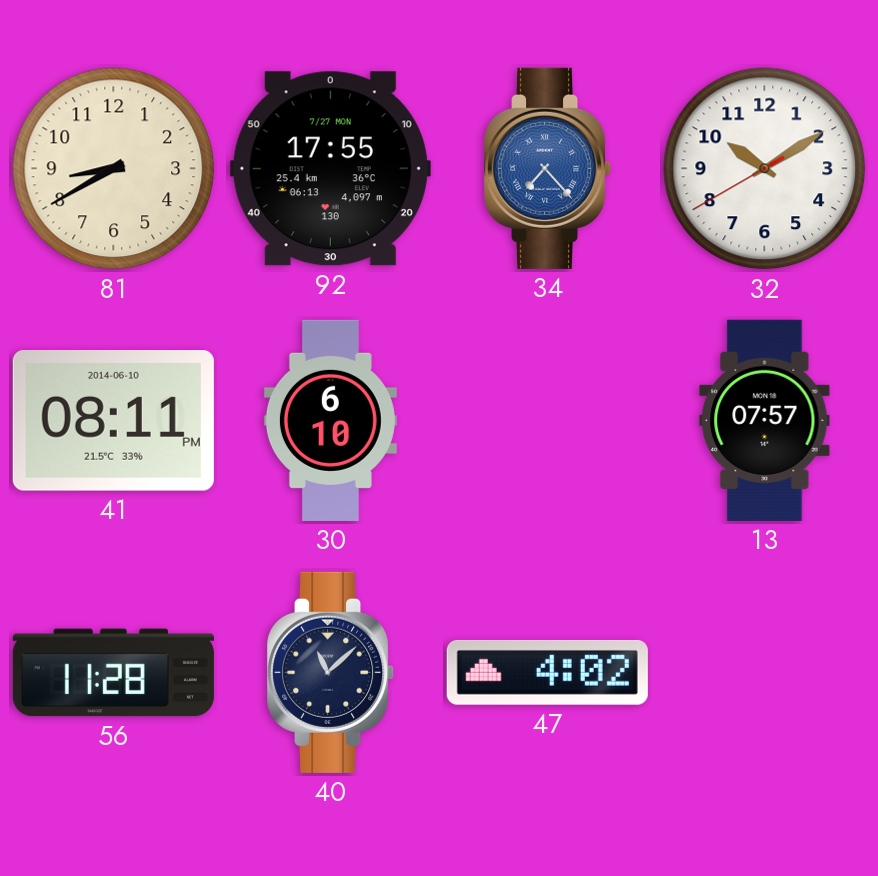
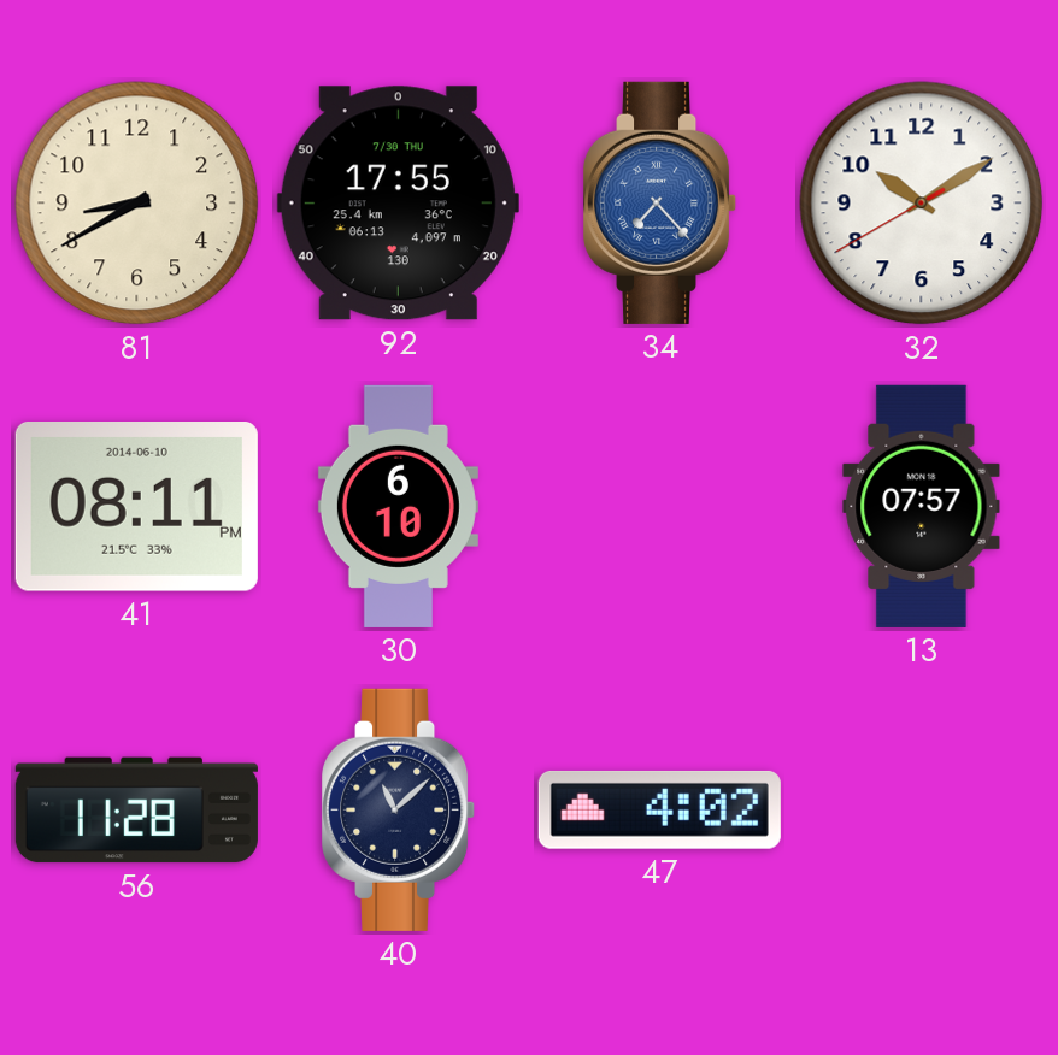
92 date: 7/27 MON -> 7/30 THU
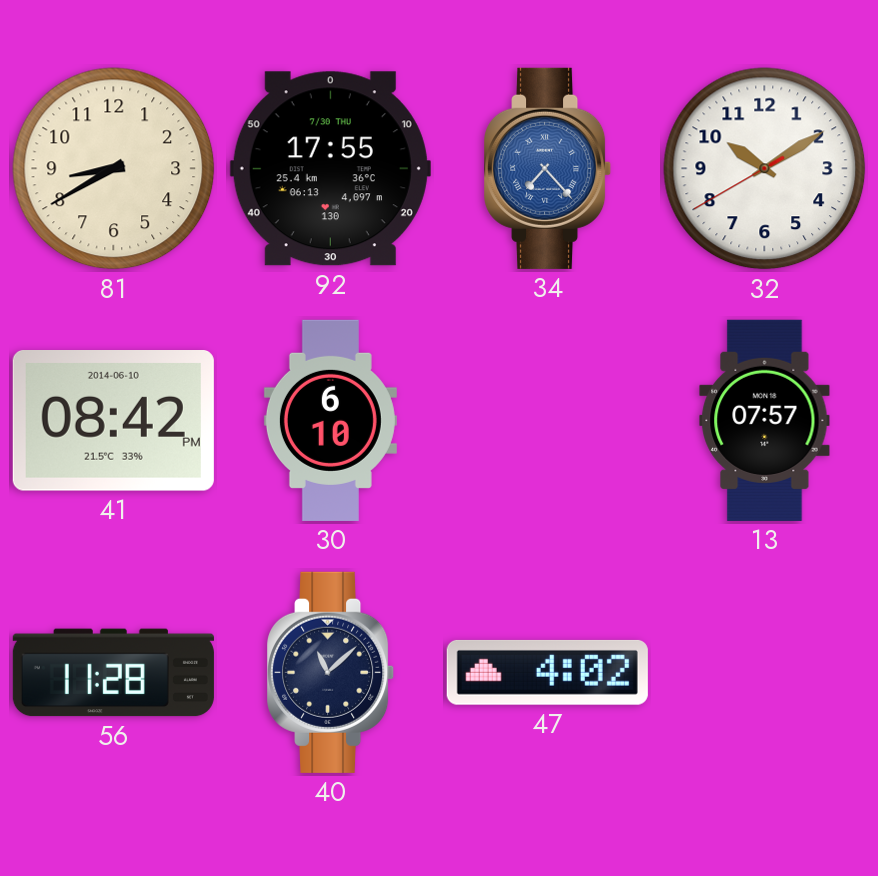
41: 08:11 -> 08:42
